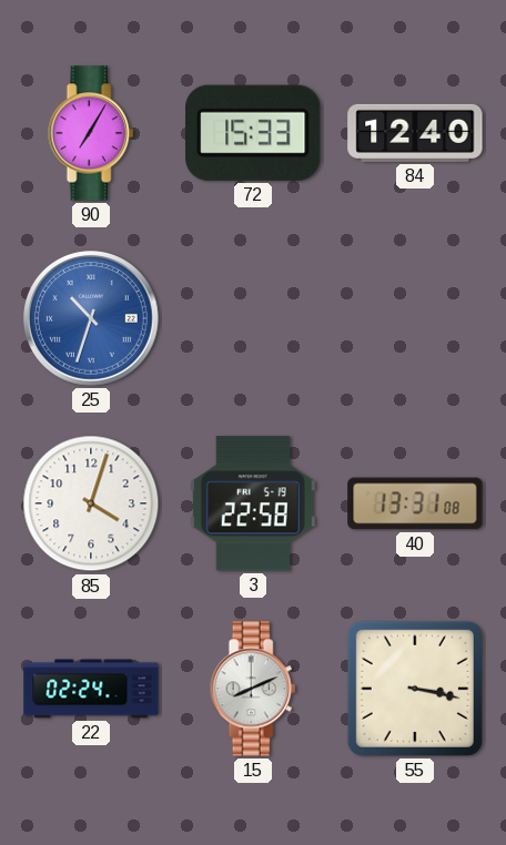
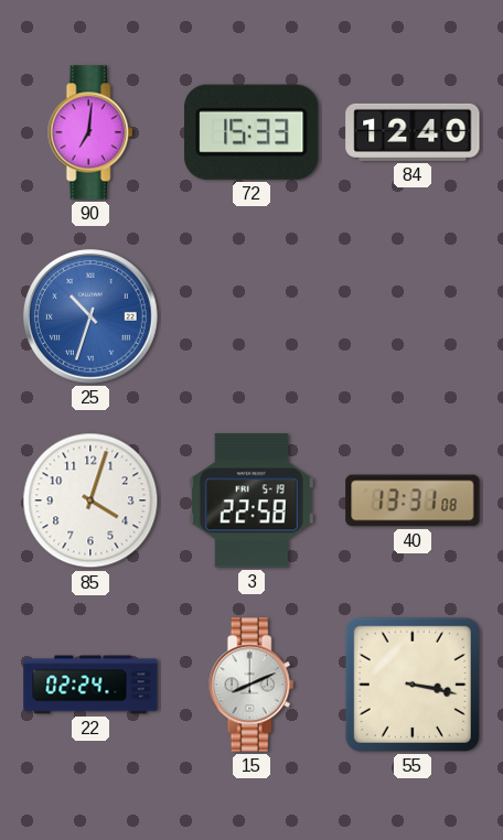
90: 7:05 -> 7:01
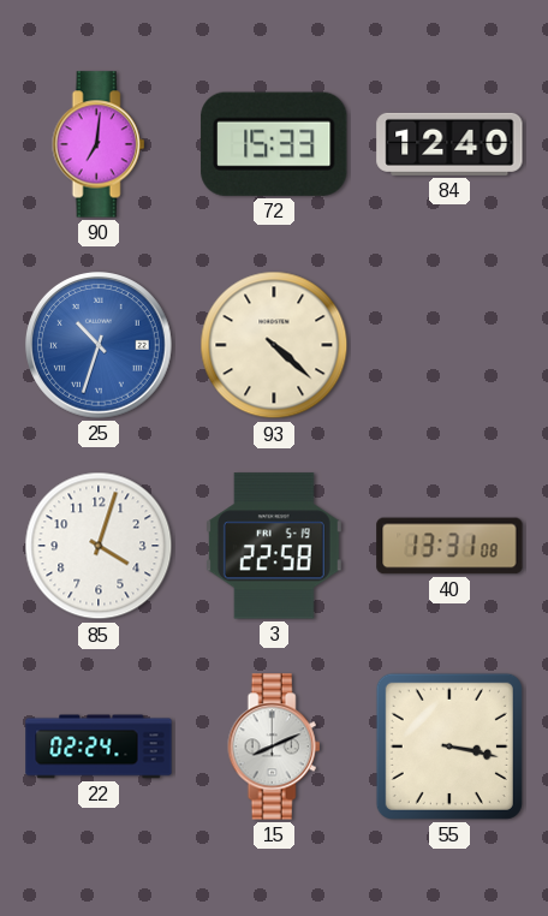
93: none -> 4:22
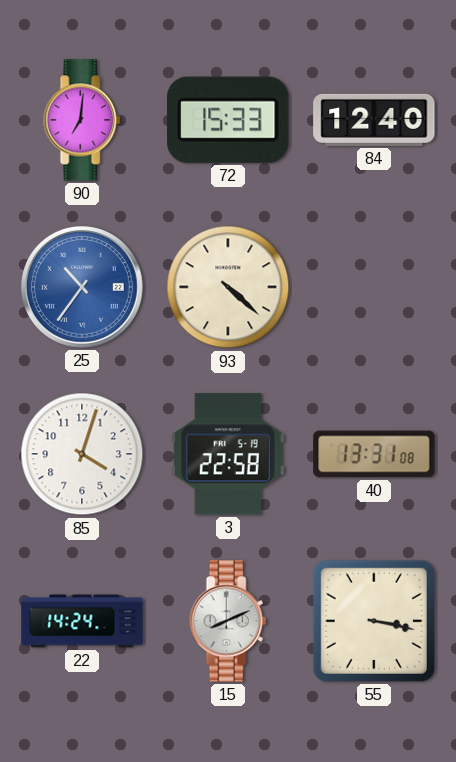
25: 10:33 -> 10:36
22: 02:24 -> 14:24
